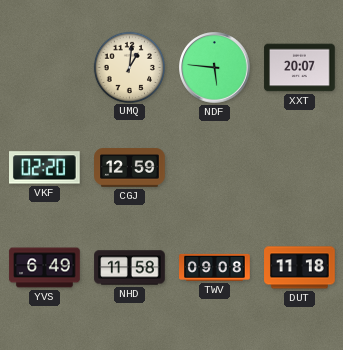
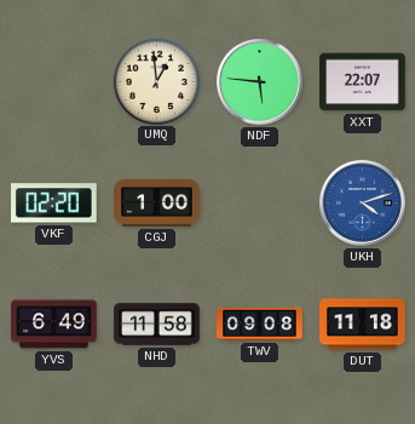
UMQ: 1:01 -> 12:59
XXT: 20:07 -> 22:07
CGJ: 12:59 -> 1:00
UKH: none -> 4:12
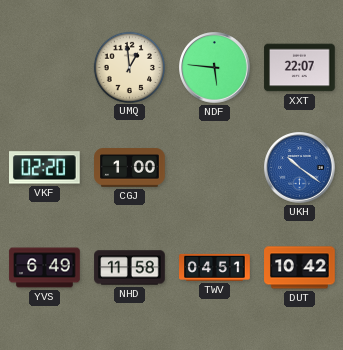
UKH: 4:12 -> 10:21
TWV: 09:08 -> 04:51
DUT: 11:18 -> 10:42
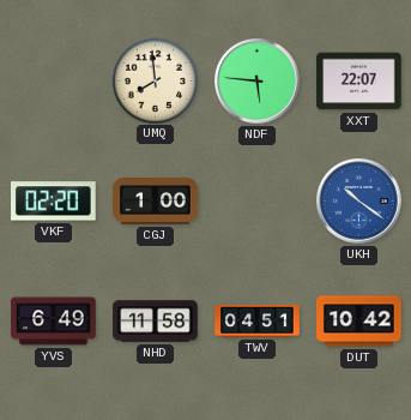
UMQ: 12:59 -> 7:59
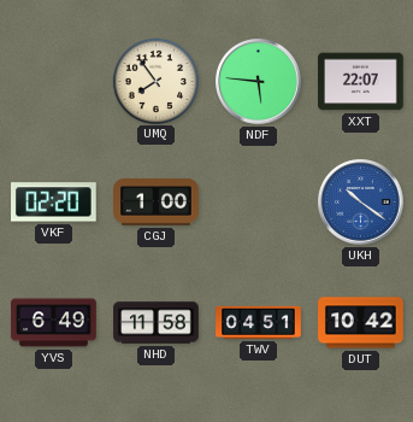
UMQ: 7:59 -> 7:54
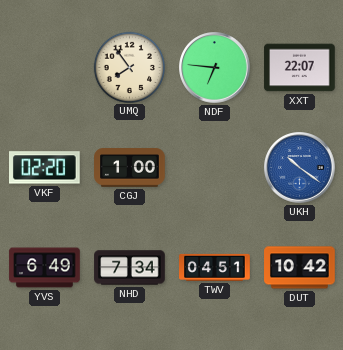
NDF: 5:46 -> 6:46
NHD: 11:58 -> 7:34
